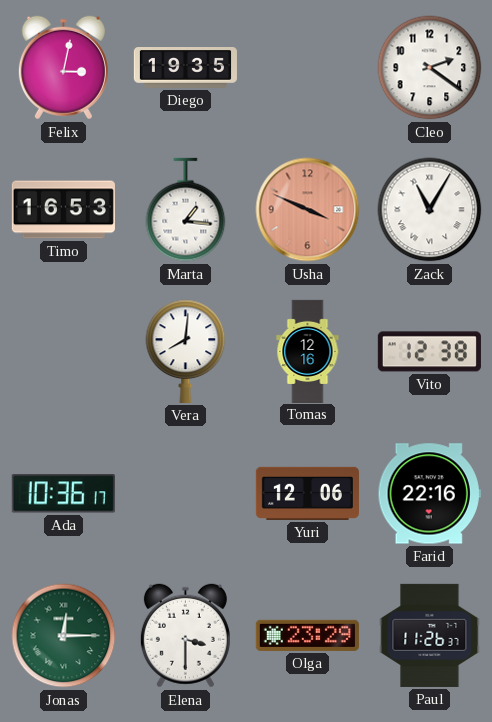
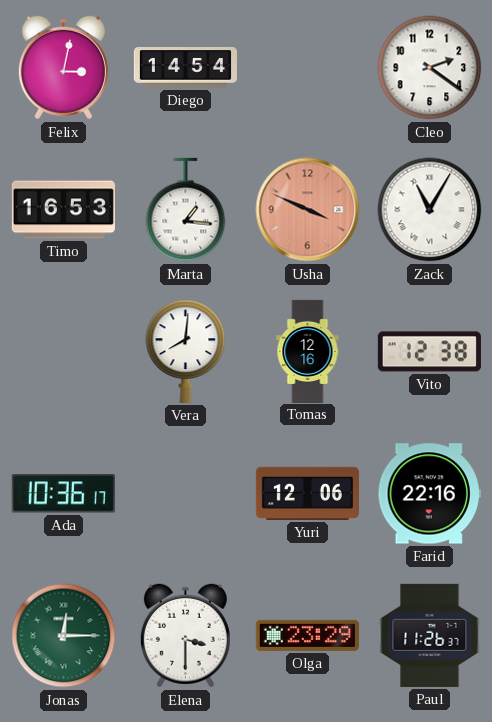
Diego: 19:35 -> 14:54
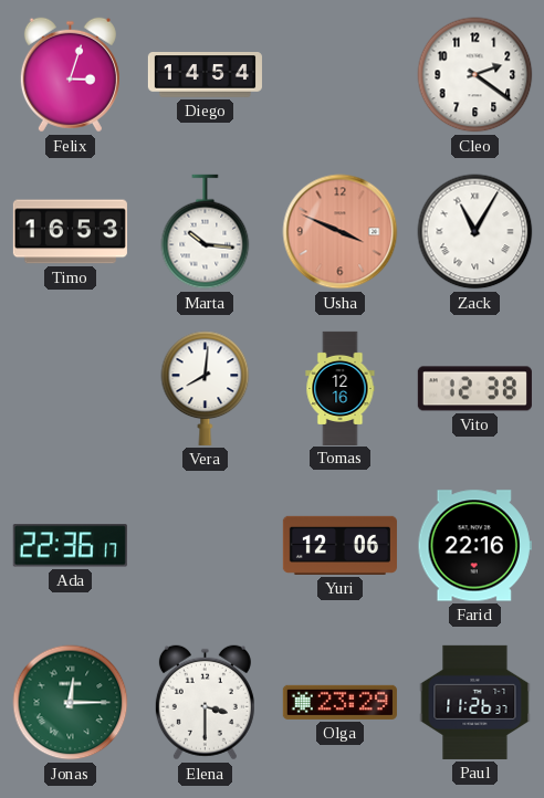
Felix: 3:02 -> 3:03
Marta: 1:16 -> 10:16
Ada: 10:36 -> 22:36
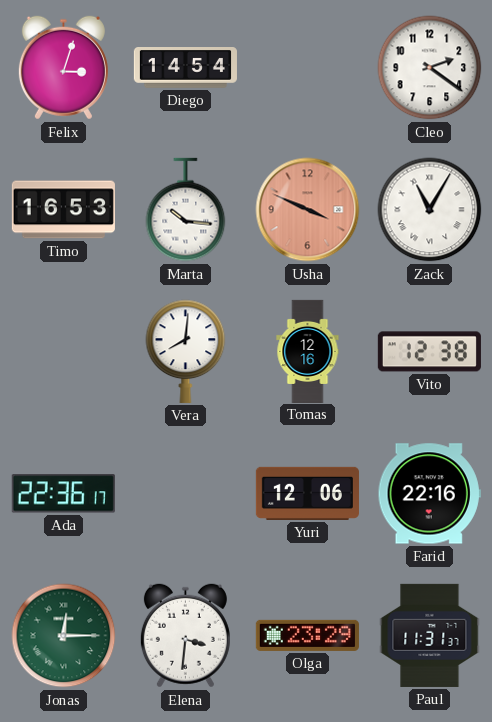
Elena: 3:30 -> 3:31
Paul: 11:26 -> 11:31
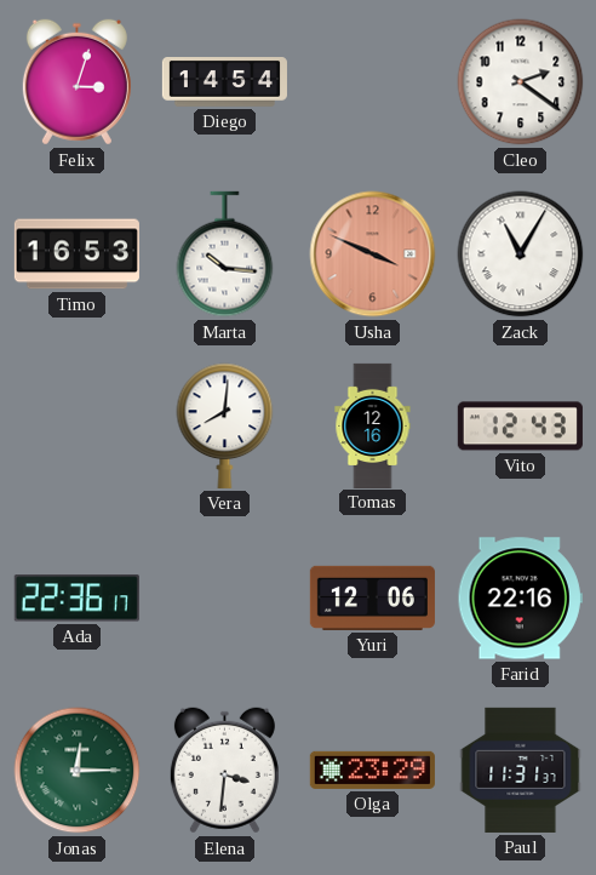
Vito: 12:38 -> 12:43
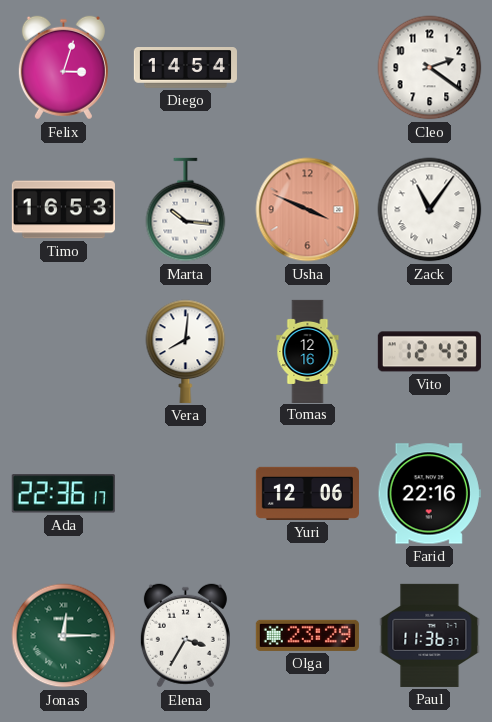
Zack: 11:05 -> 11:06
Elena: 3:31 -> 3:35
Paul: 11:31 -> 11:36
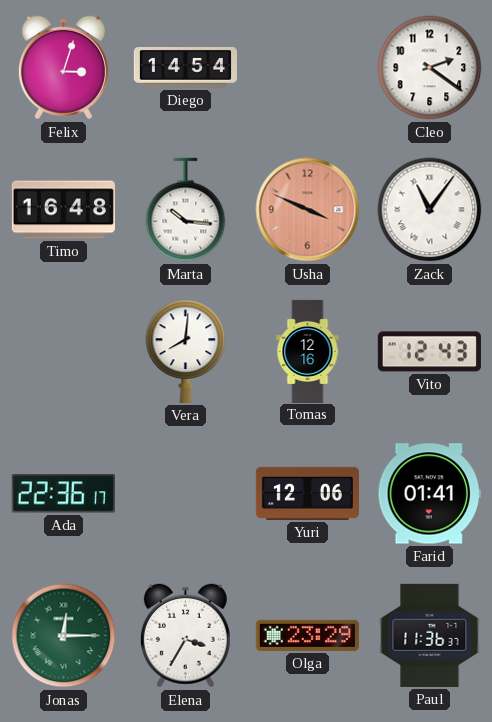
Timo: 16:53 -> 16:48
Farid: 22:16 -> 01:41
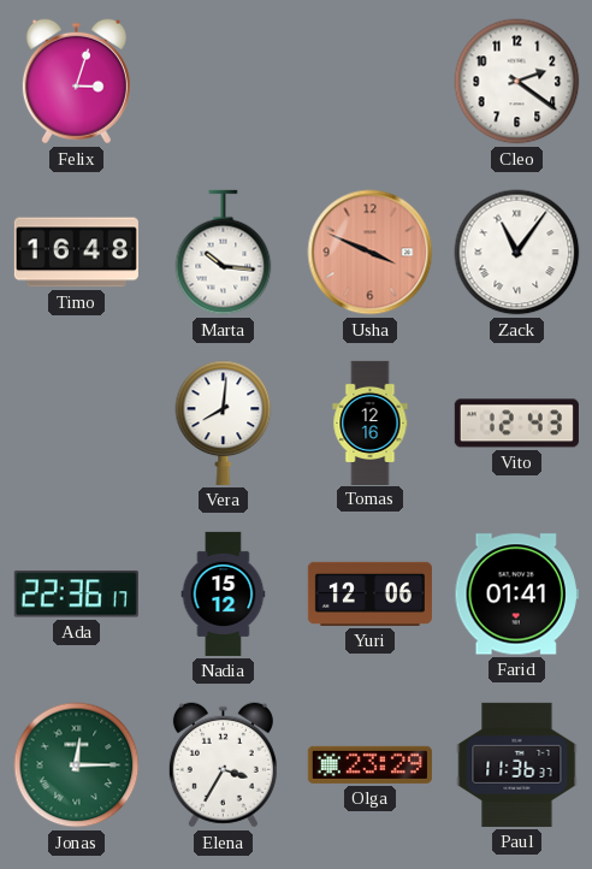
Diego: 14:54 -> none
Nadia: none -> 15:12
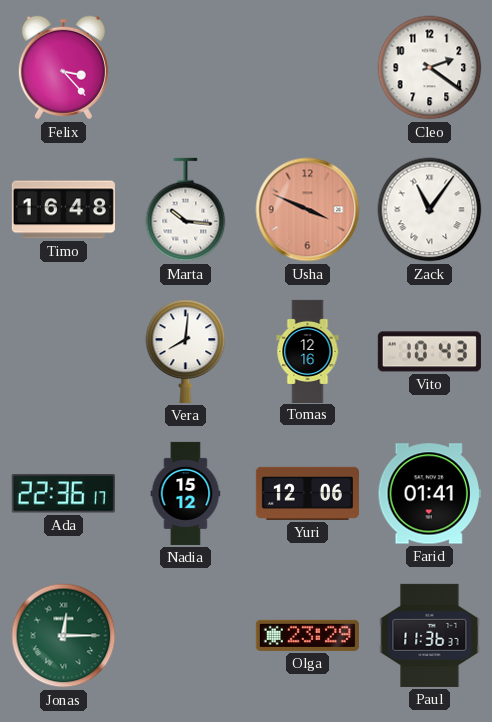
Felix: 3:03 -> 3:23
Vito: 12:43 -> 10:43
Elena: 3:35 -> none
